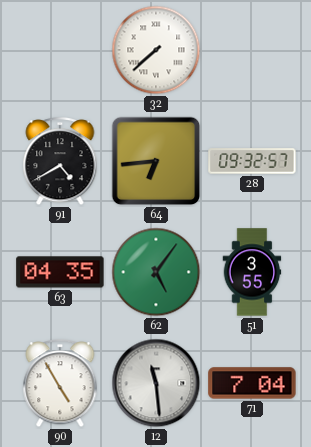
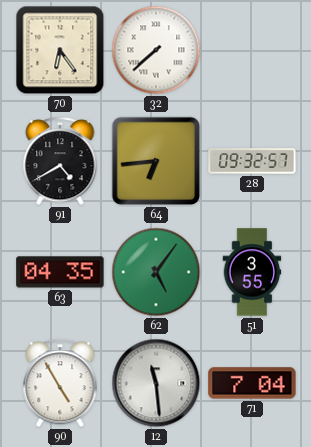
70: none -> 6:24
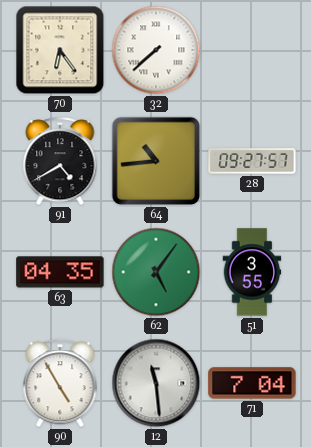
64: 6:44 -> 10:44
28: 09:32 -> 09:27
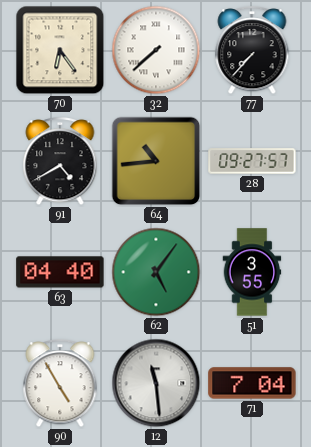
77: none -> 7:37
63: 04:35 -> 04:40
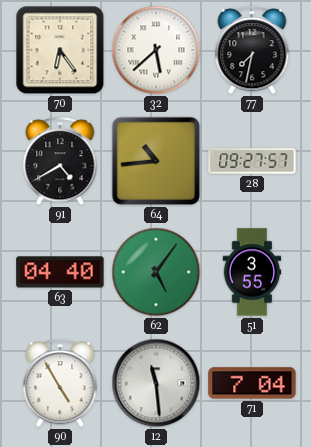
32: 7:38 -> 5:38
77: 7:37 -> 7:32
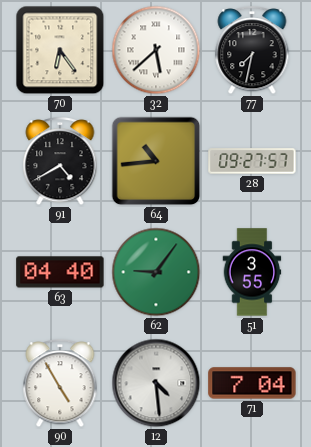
62: 5:06 -> 9:06
12: 11:29 -> 4:29
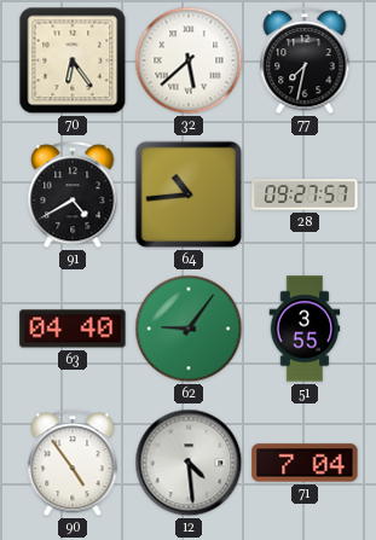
90: 4:55 -> 4:54
